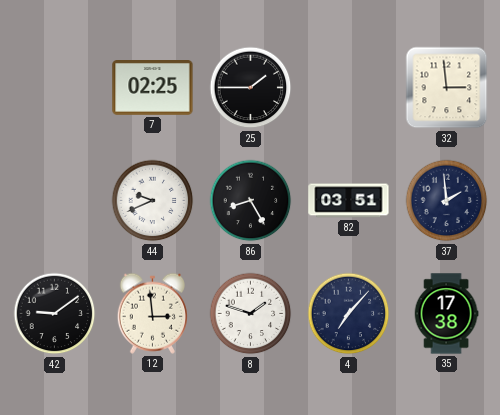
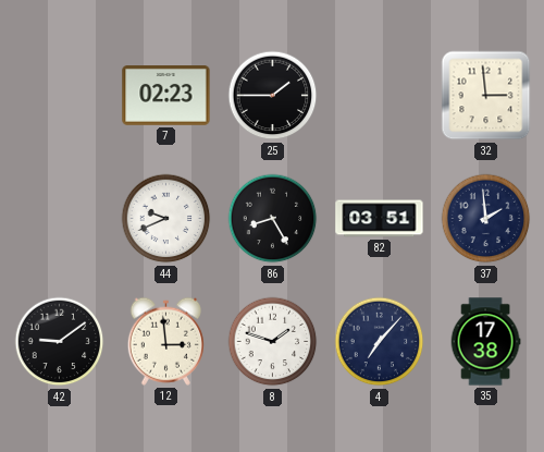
7: 02:25 -> 02:23
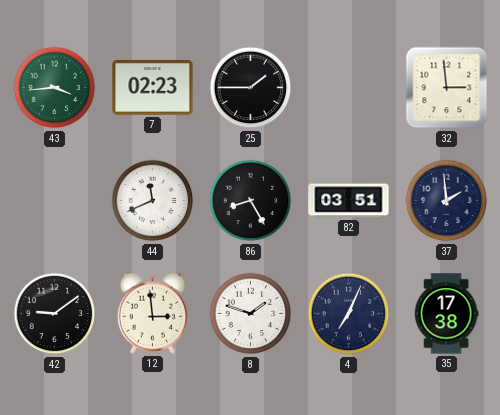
43: none -> 3:44
44: 9:41 -> 11:41
4: 7:07 -> 7:04
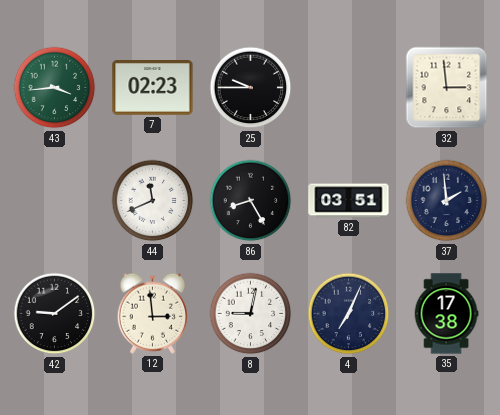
25: 1:45 -> 9:45
8: 1:48 -> 9:02
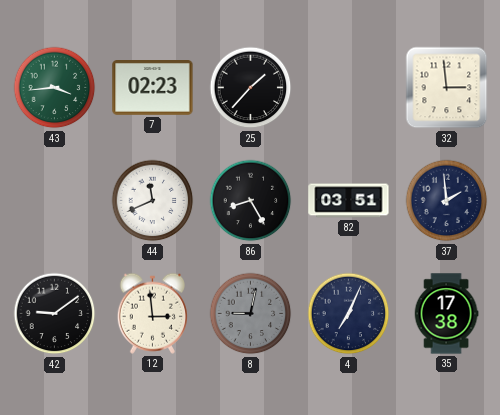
25: 9:45 -> 1:37
8 dial: white -> grey
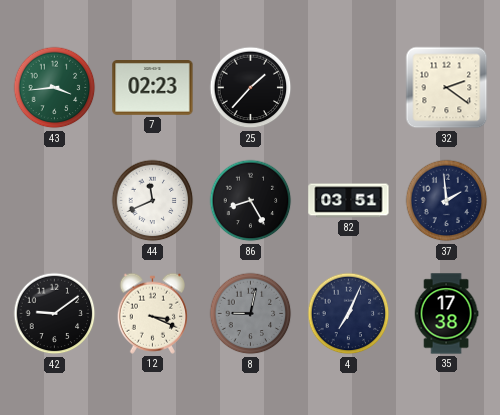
32: 2:59 -> 2:21
12: 2:59 -> 3:19
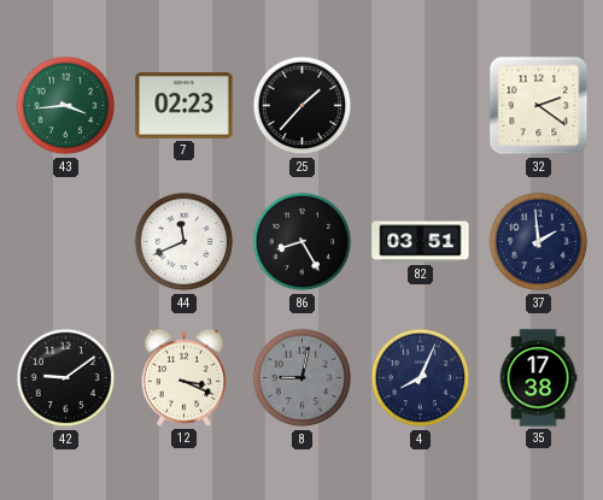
4: 7:04 -> 8:04
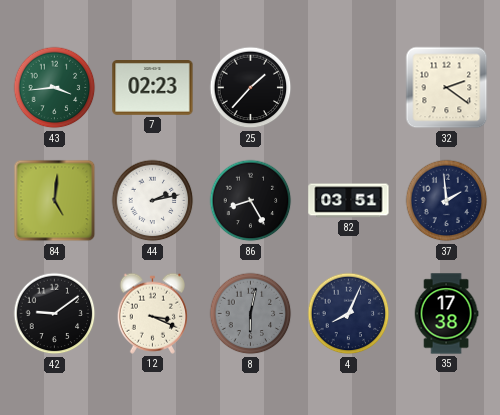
84: none -> 5:01
44: 11:41 -> 2:13
8: 9:02 -> 6:02
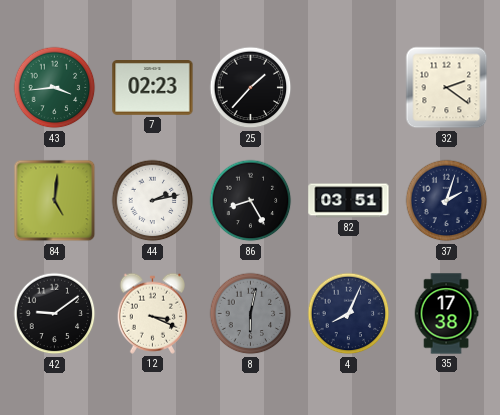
37: 1:59 -> 2:03
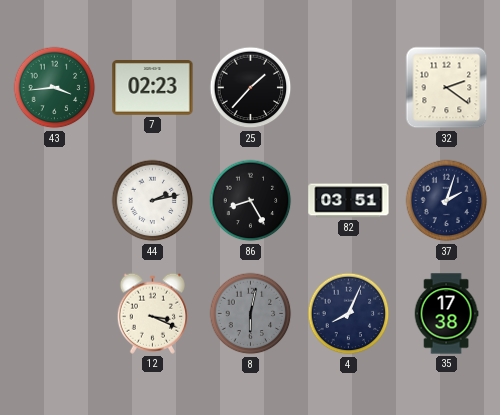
84: 5:01 -> none
42: 9:09 -> none
